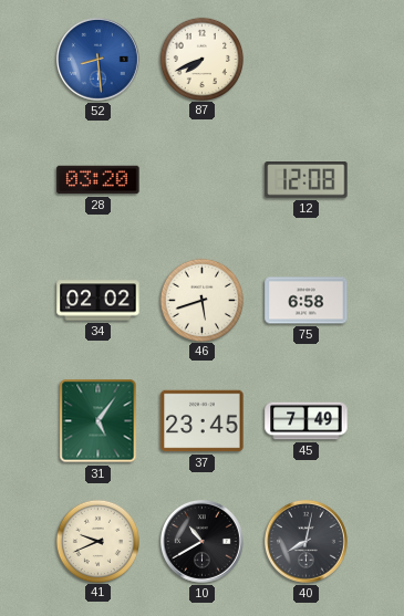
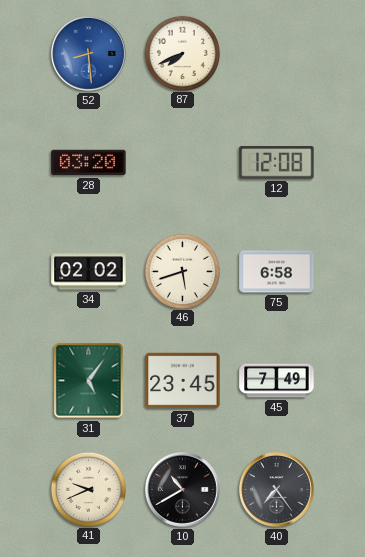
40: 8:02 -> 7:24
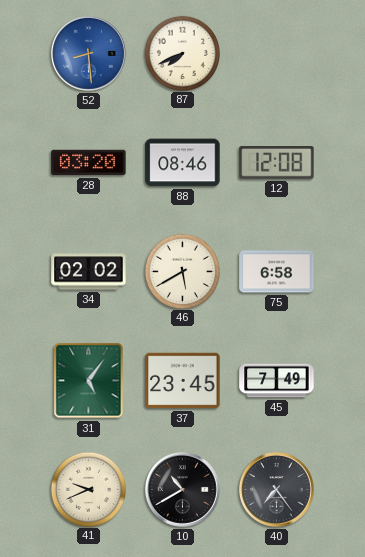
88: none -> 08:46
46: 5:42 -> 5:40
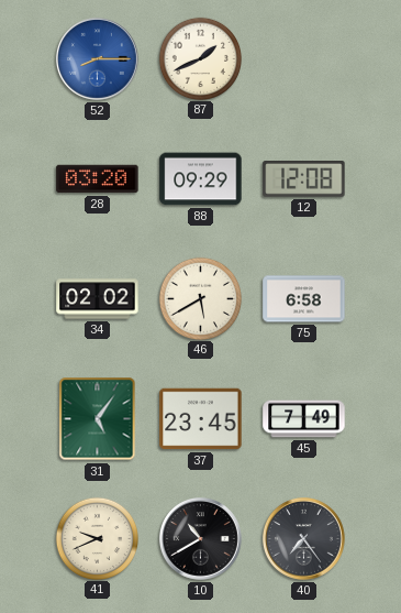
52: 8:29 -> 8:15
87: 7:41 -> 1:41
88: 08:46 -> 09:29
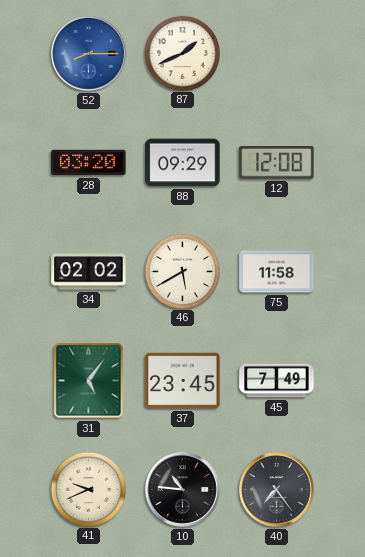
75: 6:58 -> 11:58
10: 10:40 -> 10:46
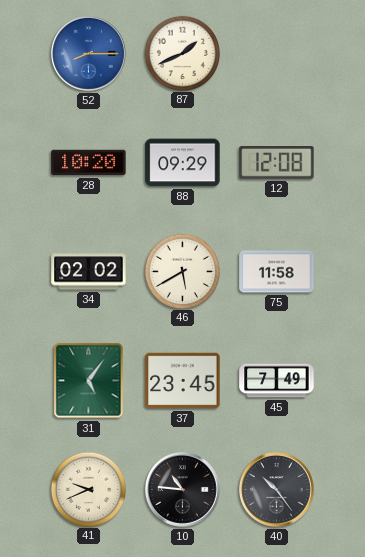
28: 03:20 -> 10:20
40: 7:24 -> 10:24
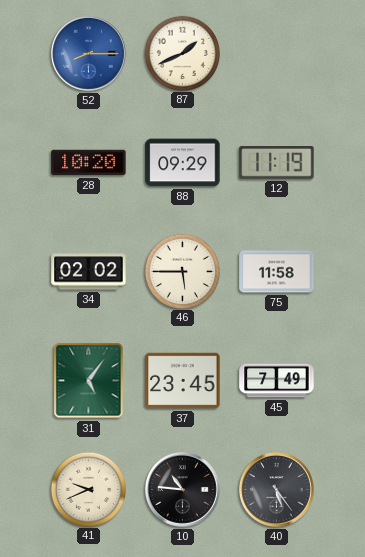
12: 12:08 -> 11:19
46: 5:40 -> 5:45
40: 10:24 -> 5:24
